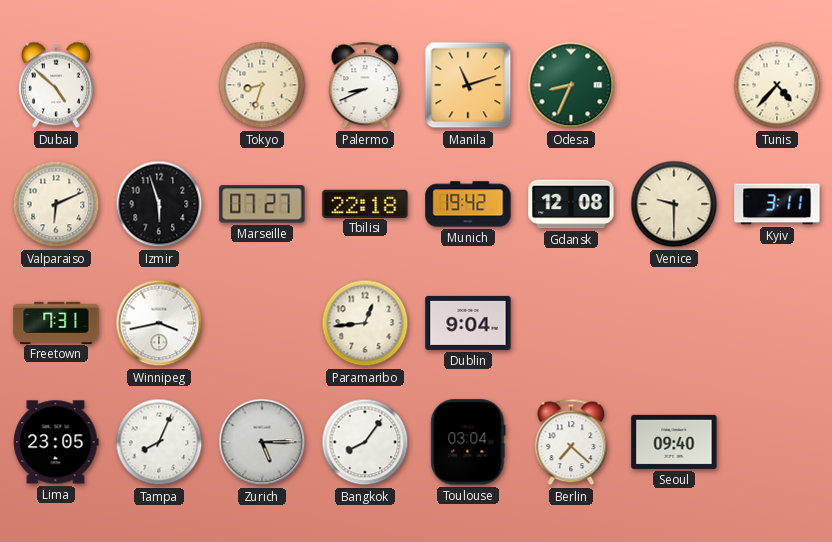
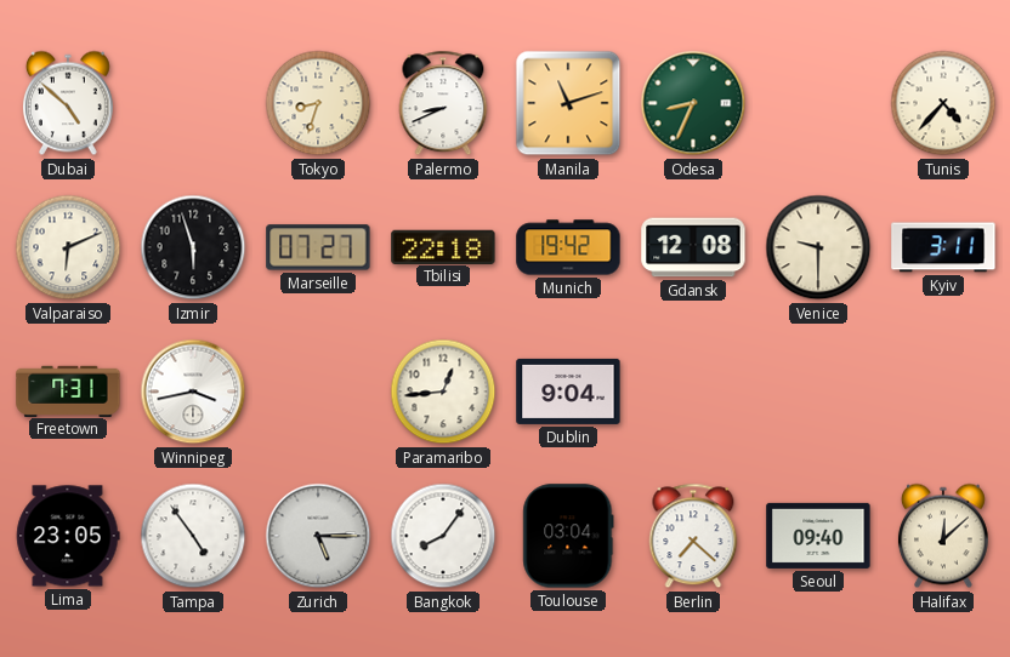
Tampa: 8:04 -> 4:54
Halifax: none -> 12:08
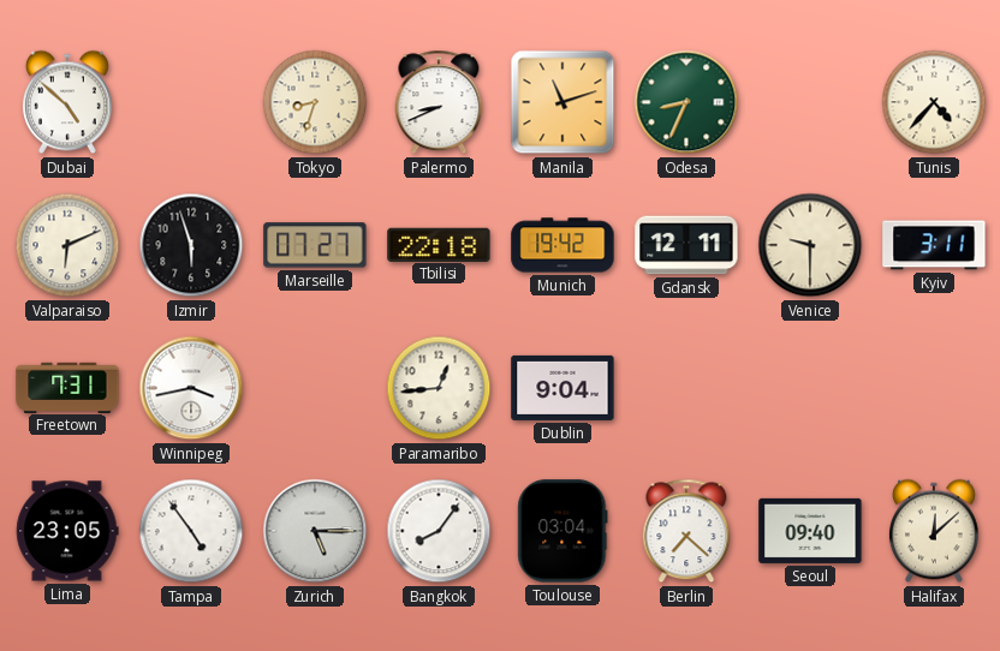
Gdansk: 12:08 -> 12:11
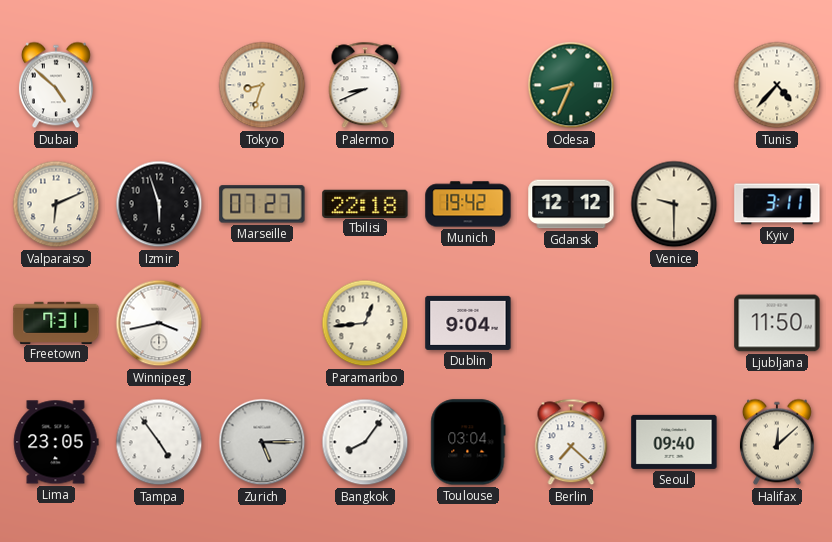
Manila: 11:12 -> none
Gdansk: 12:11 -> 12:12
Ljubljana: none -> 11:50
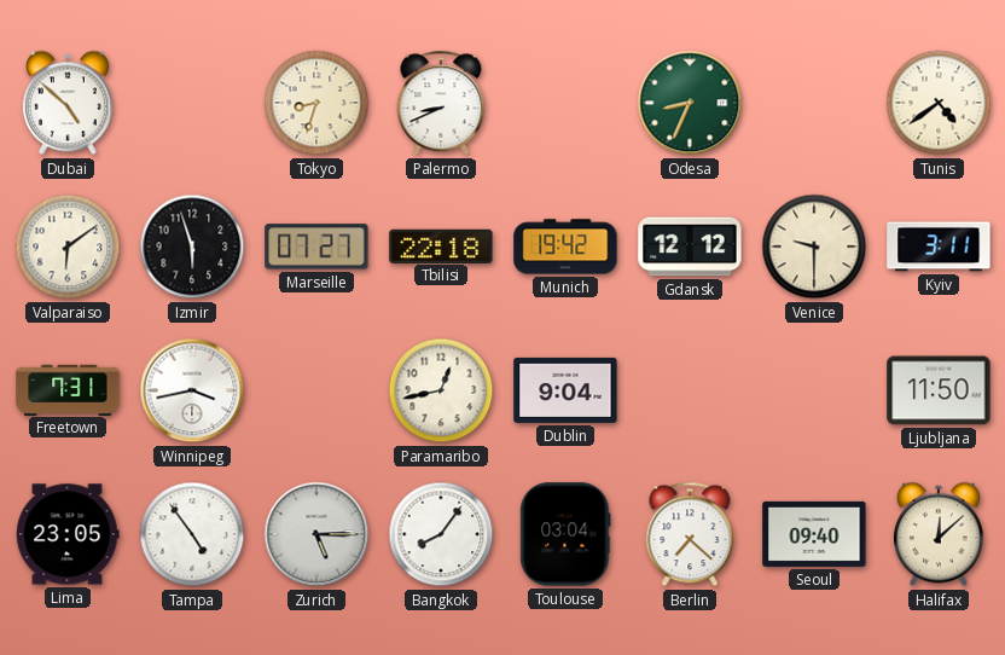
Tunis: 4:37 -> 4:39
Valparaiso: 6:11 -> 6:09
Paramaribo: 12:44 -> 12:43
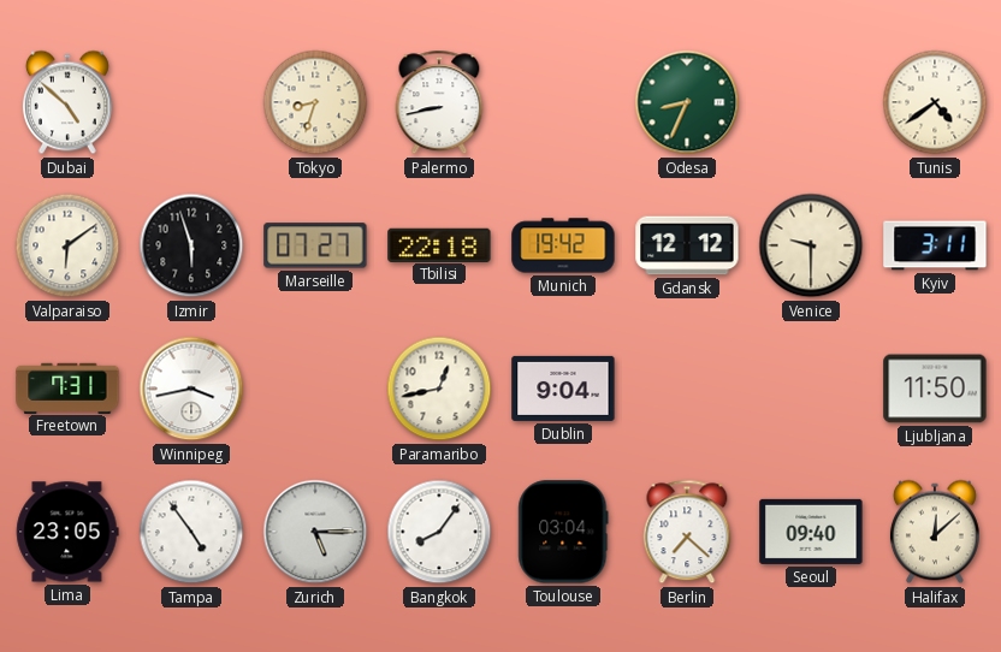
Palermo: 8:41 -> 8:43
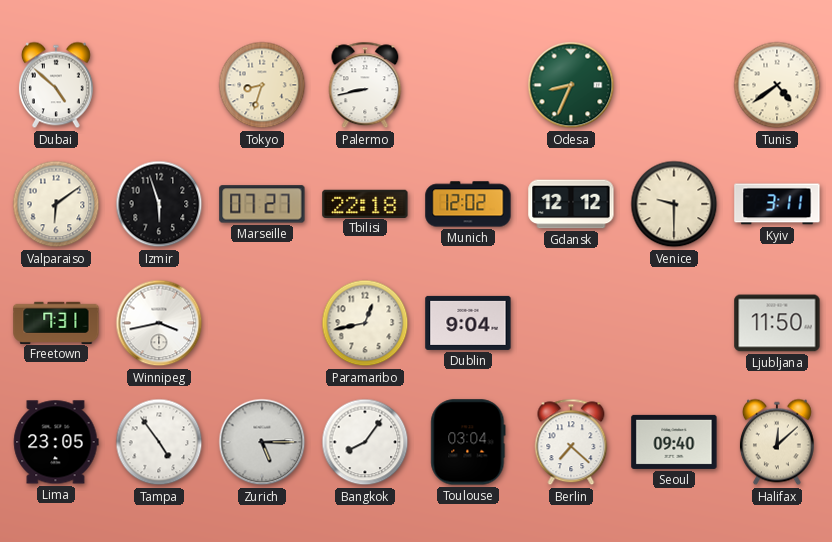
Munich: 19:42 -> 12:02
